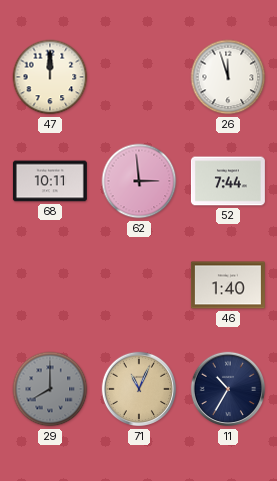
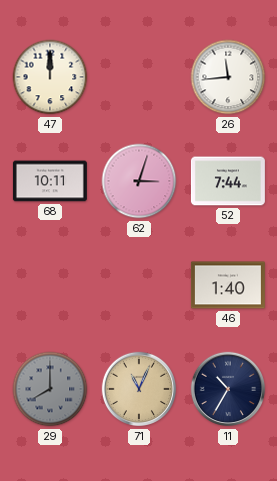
26: 11:57 -> 11:44
62: 2:59 -> 3:03
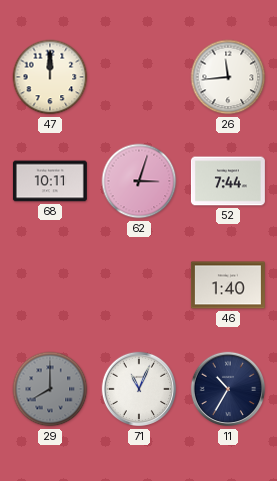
71 dial: champagne -> white
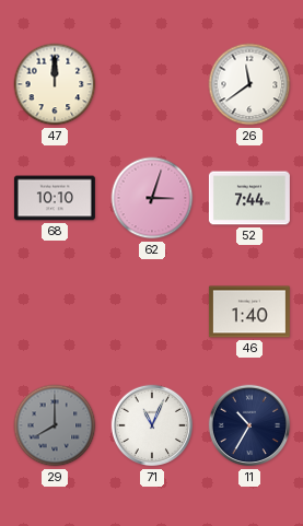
26: 11:44 -> 11:39
68: 10:11 -> 10:10
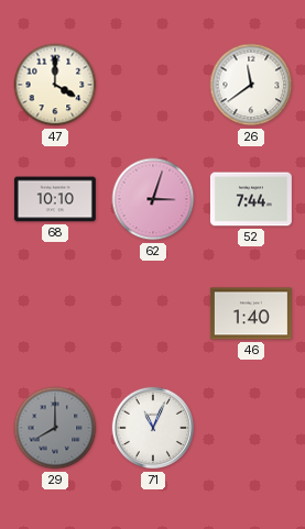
47: 12:00 -> 4:00
11: 10:35 -> none
